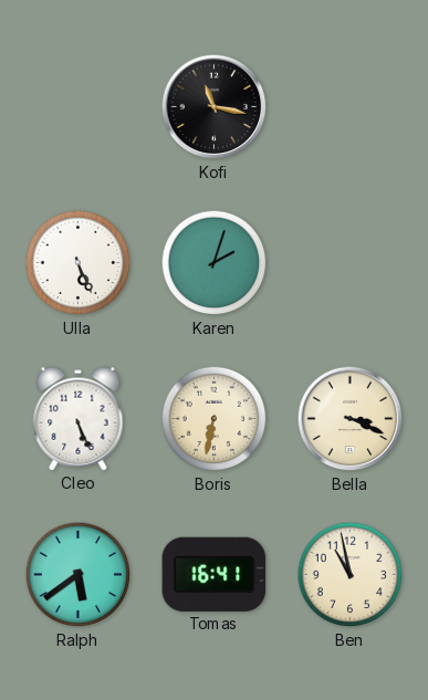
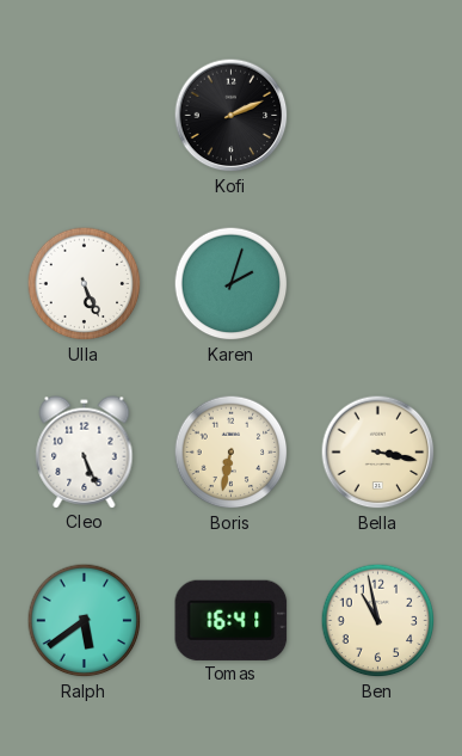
Kofi: 11:17 -> 2:11
Bella: 3:19 -> 3:17
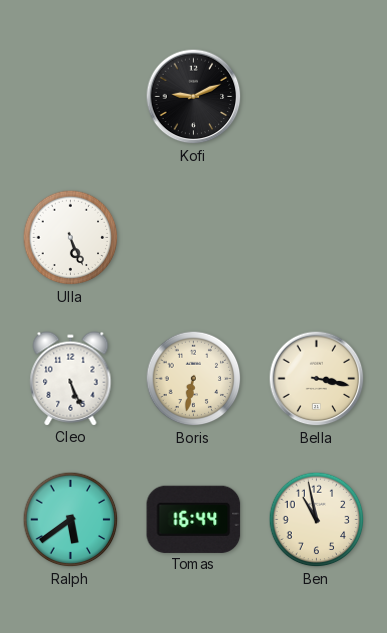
Kofi: 2:11 -> 9:11
Karen: 2:03 -> none
Tomas: 16:41 -> 16:44
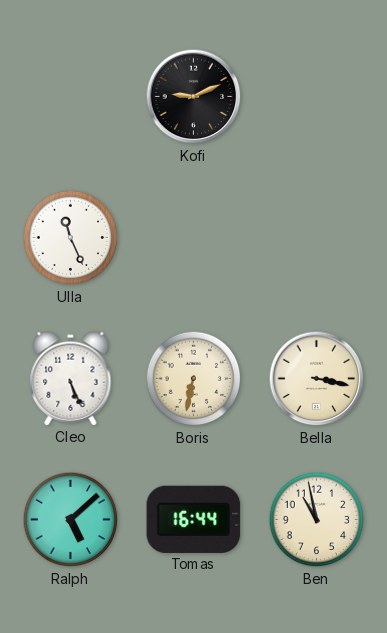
Ulla: 5:26 -> 11:26
Ralph: 5:39 -> 5:08
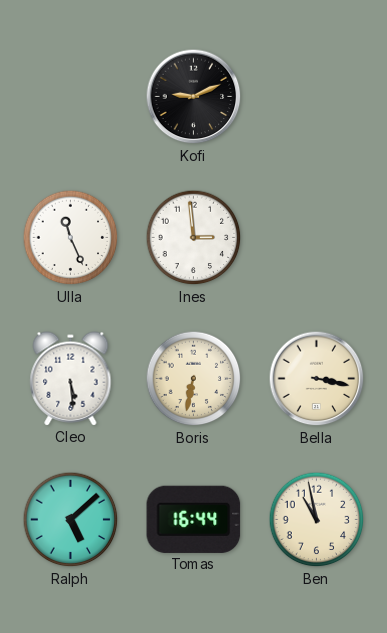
Ines: none -> 2:59
Cleo: 5:26 -> 5:29
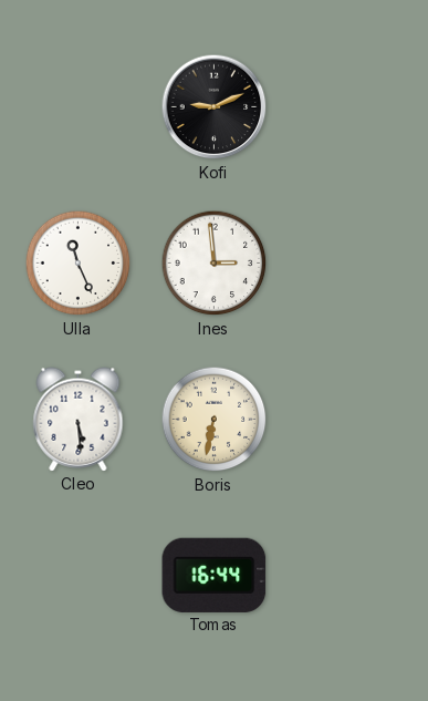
Bella: 3:17 -> none
Ralph: 5:08 -> none
Ben: 10:58 -> none
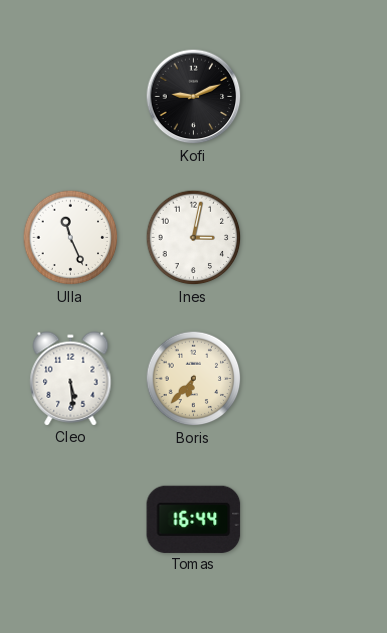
Ines: 2:59 -> 3:02
Boris: 6:32 -> 6:37
